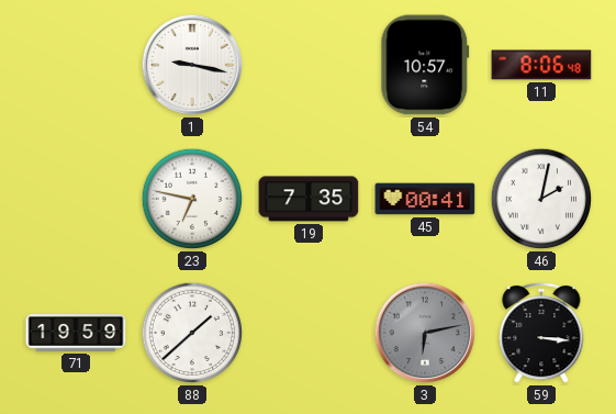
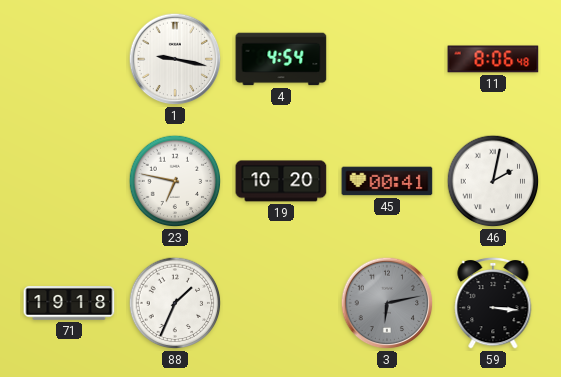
4: none -> 4:54
54: 10:57 -> none
19: 7:35 -> 10:20
71: 19:59 -> 19:18
88: 1:38 -> 1:34
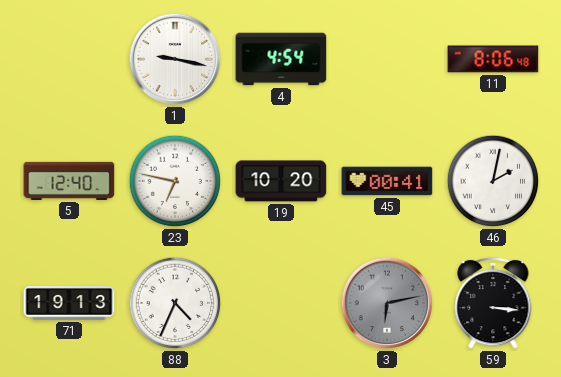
5: none -> 12:40
71: 19:18 -> 19:13
88: 1:34 -> 4:34
